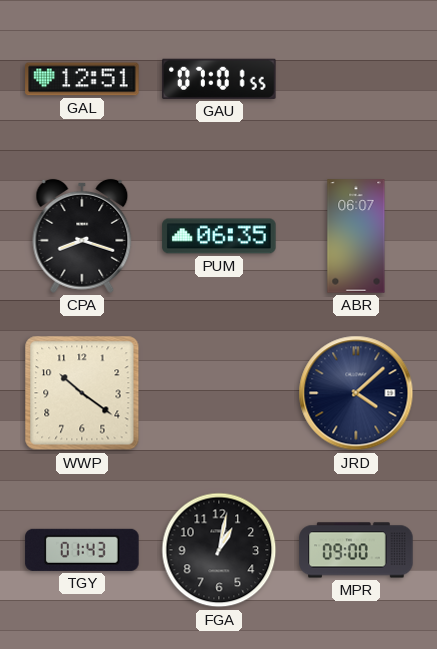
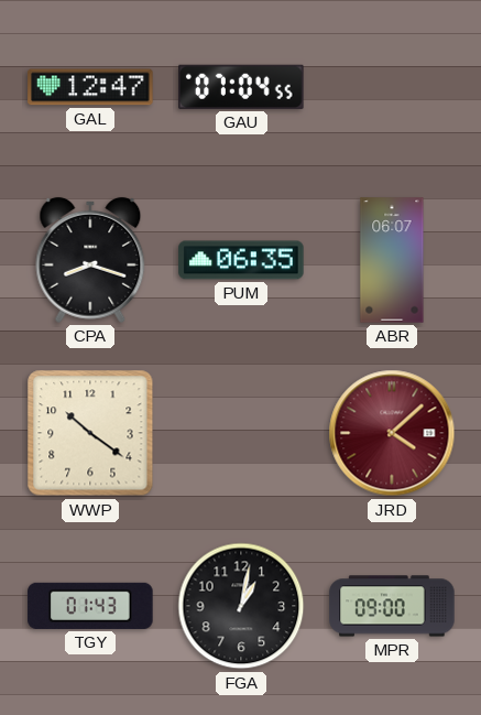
GAL: 12:51 -> 12:47
GAU: 07:01 -> 07:04
JRD dial: navy -> burgundy
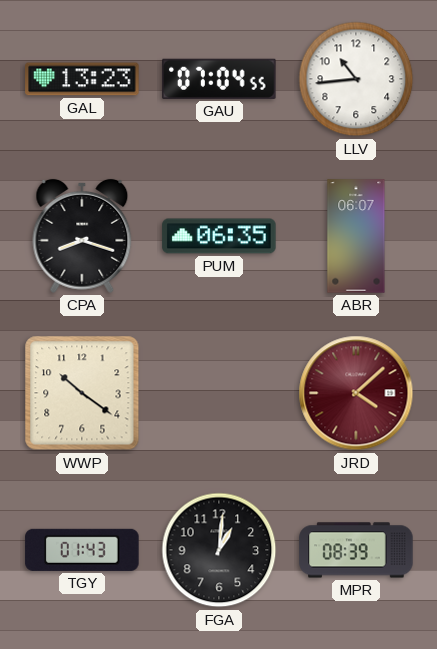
GAL: 12:47 -> 13:23
LLV: none -> 10:44
FGA: 1:02 -> 1:01
MPR: 09:00 -> 08:39
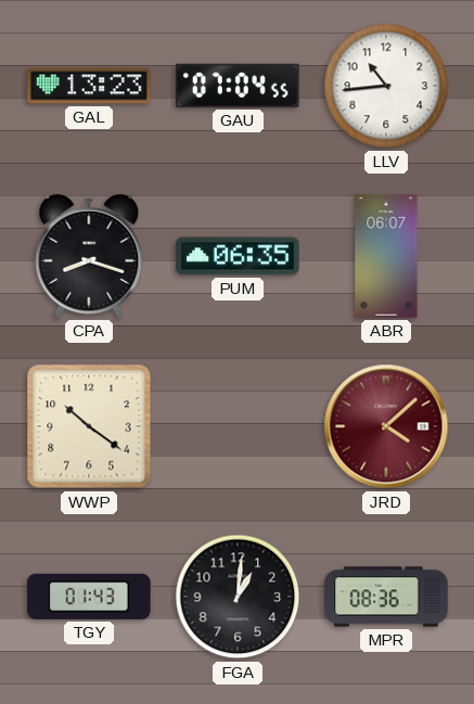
MPR: 08:39 -> 08:36
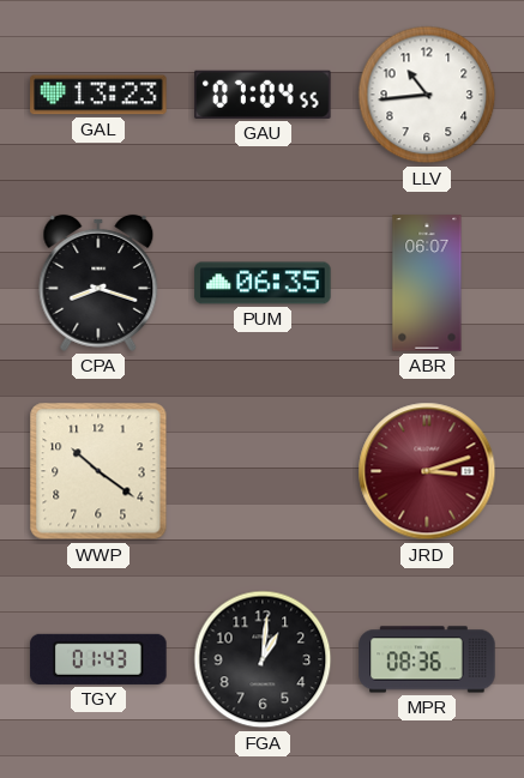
JRD: 4:08 -> 3:12
